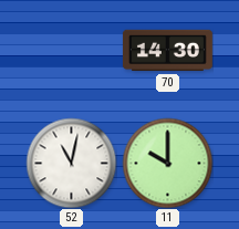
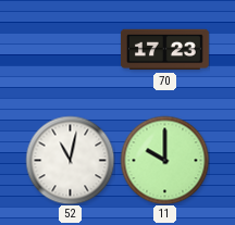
70: 14:30 -> 17:23
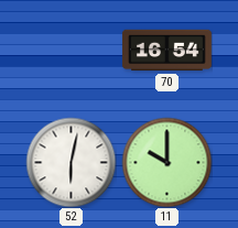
70: 17:23 -> 16:54
52: 11:02 -> 6:02
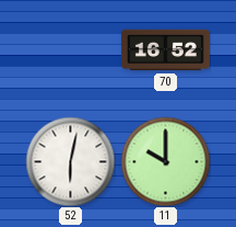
70: 16:54 -> 16:52
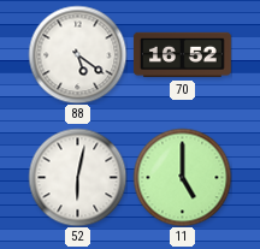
88: none -> 5:21
11: 10:00 -> 5:00
